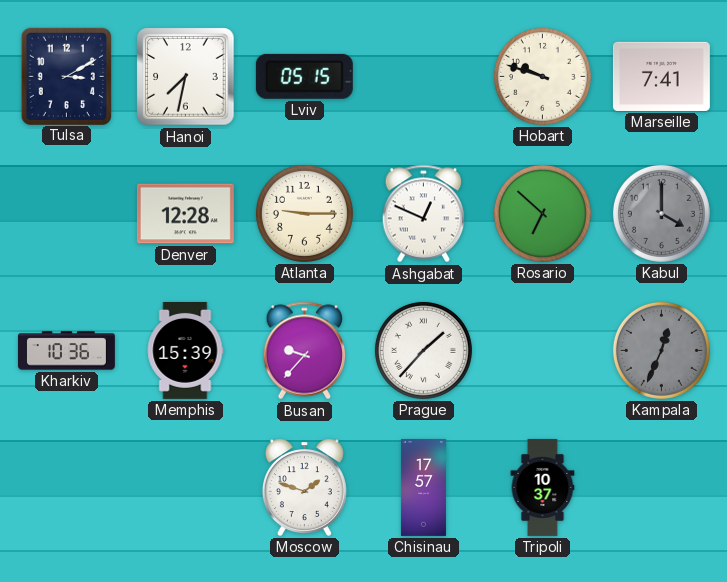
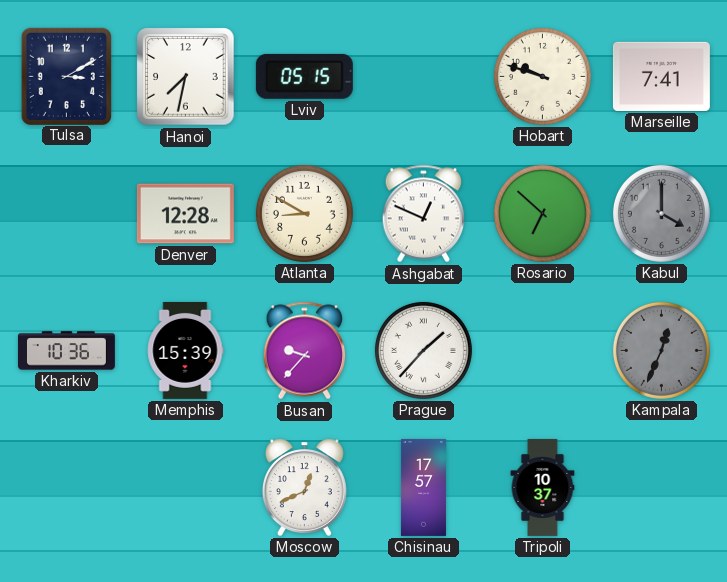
Atlanta: 9:15 -> 8:50
Moscow: 1:48 -> 12:41
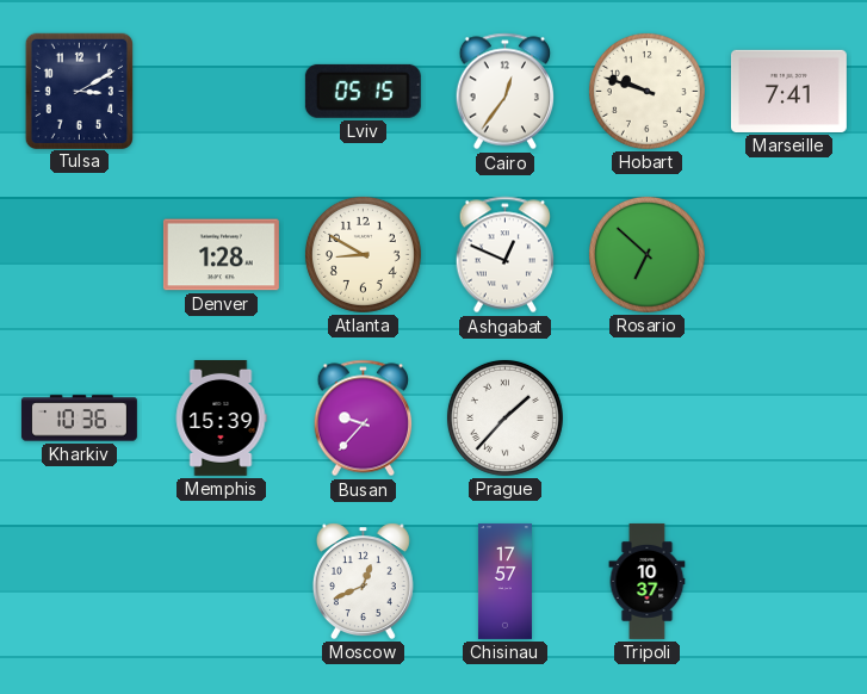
Hanoi: 7:32 -> none
Cairo: none -> 12:36
Denver: 12:28 -> 1:28
Kabul: 4:00 -> none
Kampala: 12:34 -> none
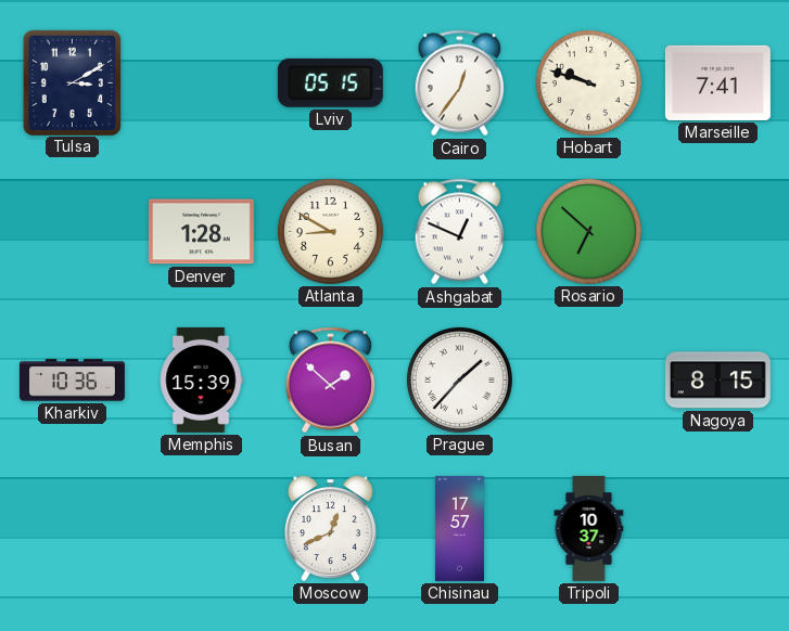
Busan: 9:37 -> 1:52
Nagoya: none -> 8:15
